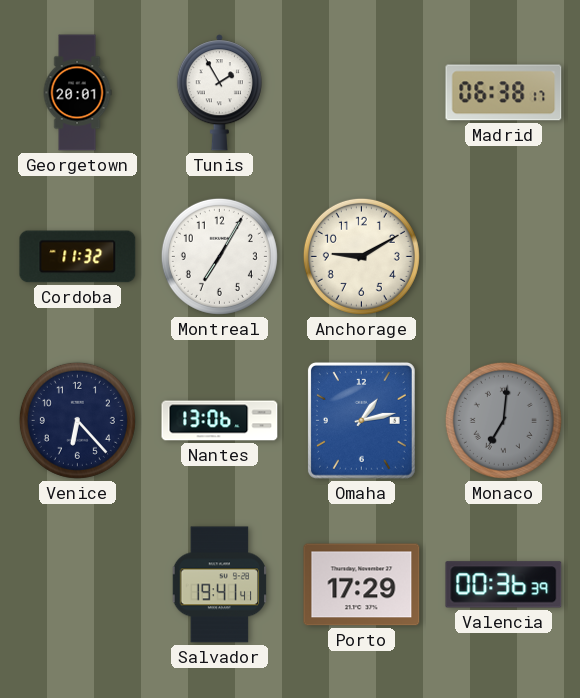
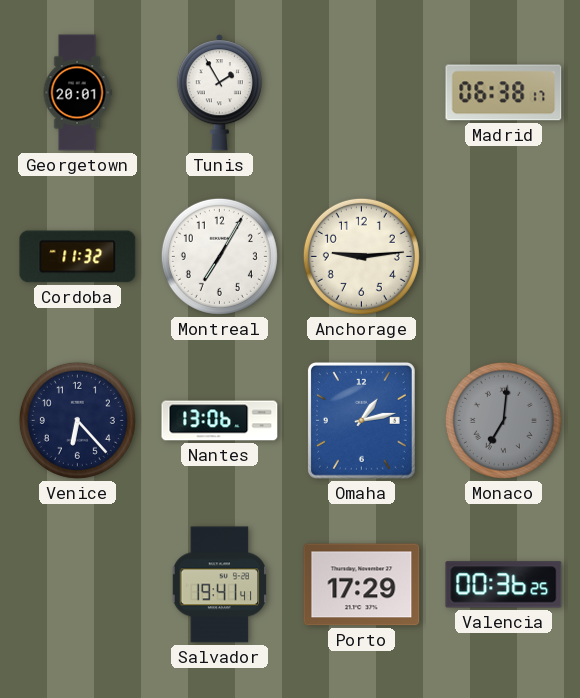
Anchorage: 9:10 -> 9:14
Valencia: 00:36:39 -> 00:36:25
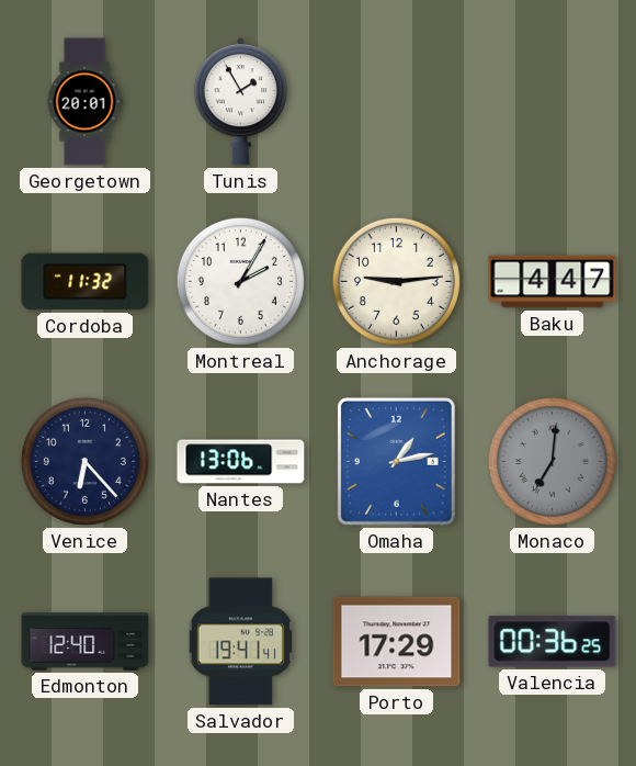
Madrid: 06:38 -> none
Montreal: 7:05 -> 2:05
Baku: none -> 4:47
Edmonton: none -> 12:40
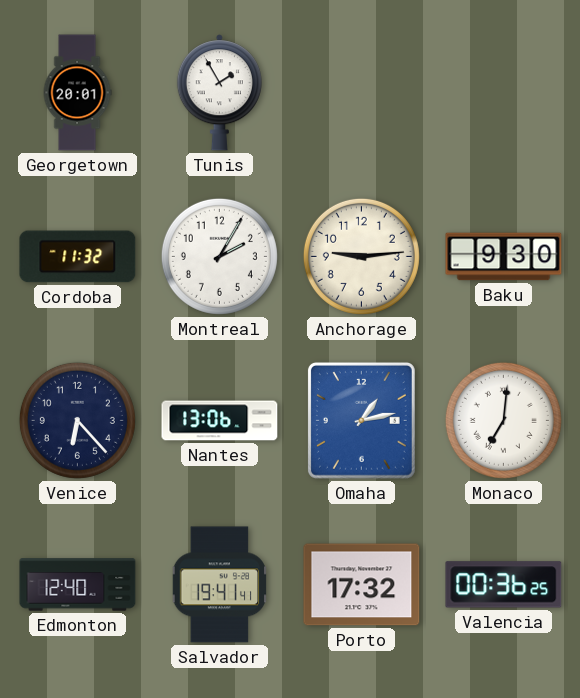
Baku: 4:47 -> 9:30
Monaco dial: grey -> white
Porto: 17:29 -> 17:32
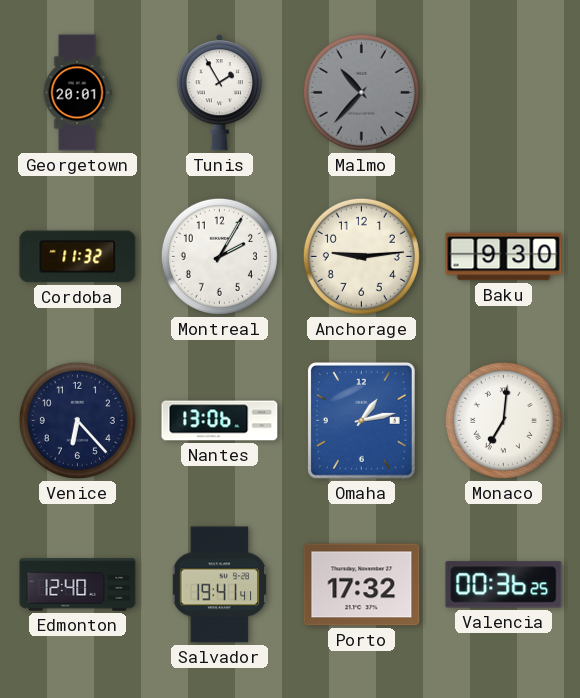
Malmo: none -> 10:37
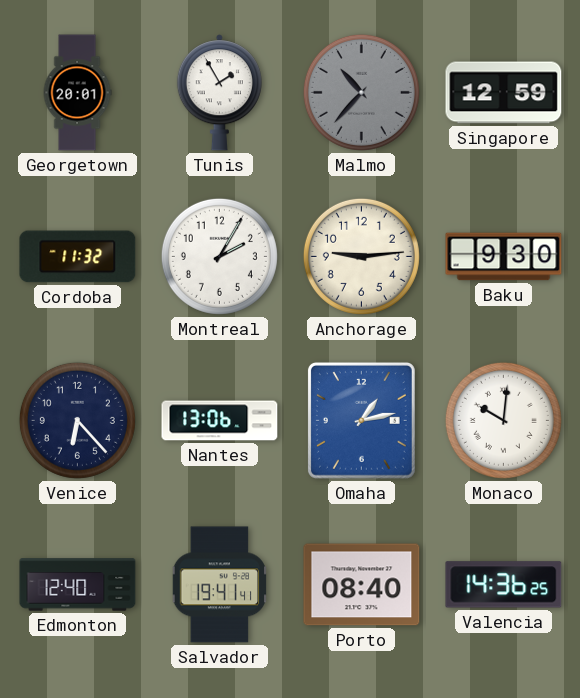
Singapore: none -> 12:59
Monaco: 7:01 -> 10:01
Porto: 17:32 -> 08:40
Valencia: 00:36 -> 14:36
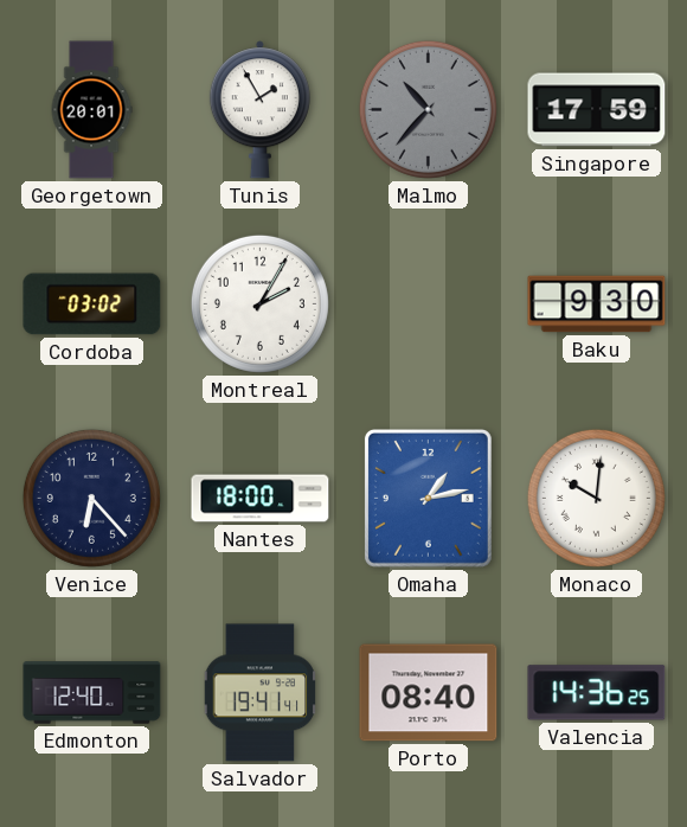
Singapore: 12:59 -> 17:59
Cordoba: 11:32 -> 03:02
Anchorage: 9:14 -> none
Nantes: 13:06 -> 18:00
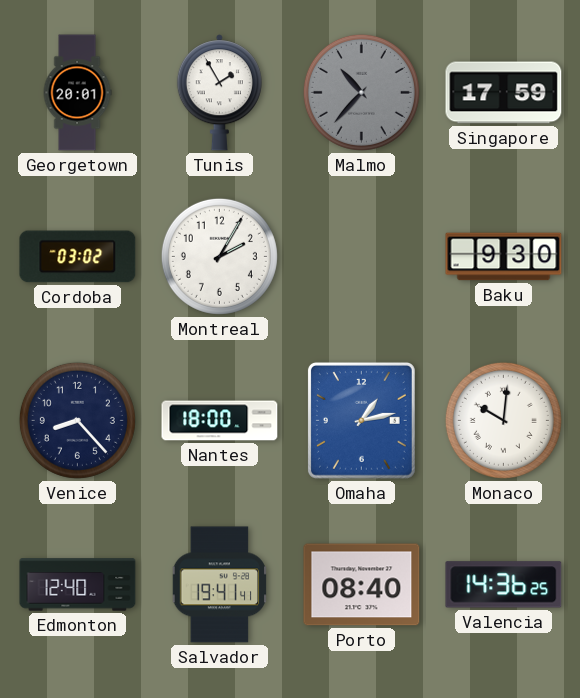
Venice: 6:23 -> 8:23
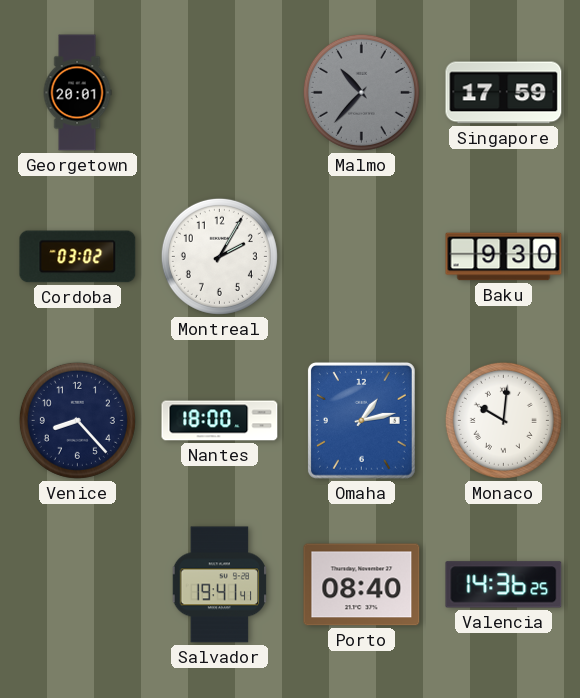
Tunis: 1:55 -> none
Edmonton: 12:40 -> none
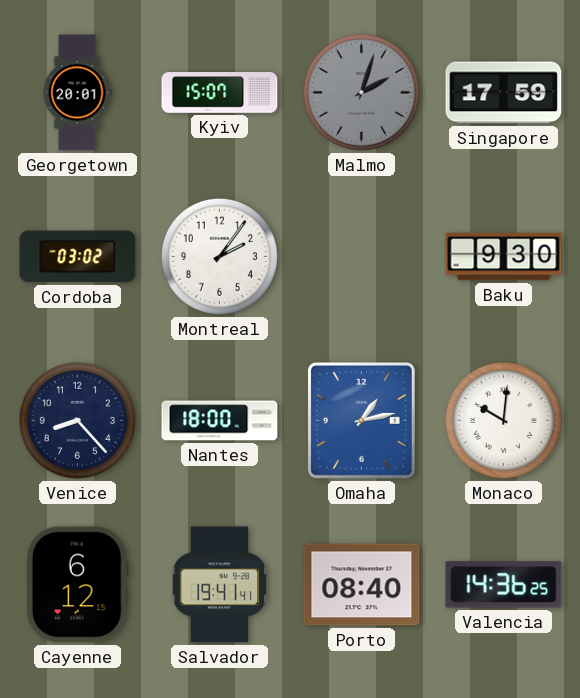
Kyiv: none -> 15:07
Malmo: 10:37 -> 2:03
Montreal: 2:05 -> 2:06
Cayenne: none -> 6:12
